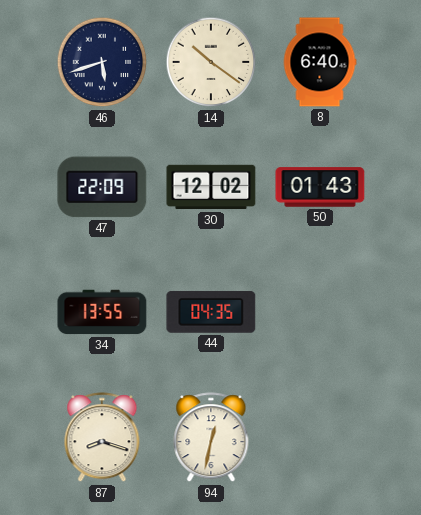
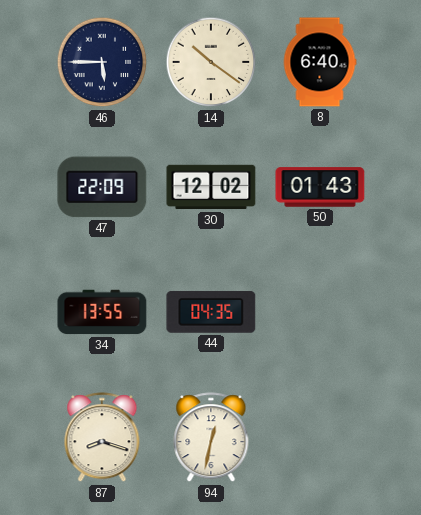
46: 5:42 -> 5:45
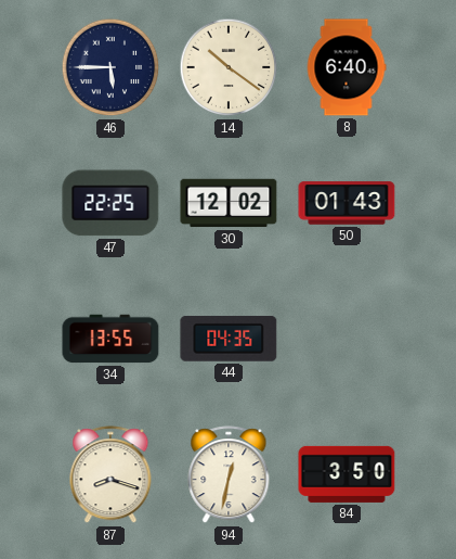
47: 22:09 -> 22:25
84: none -> 3:50
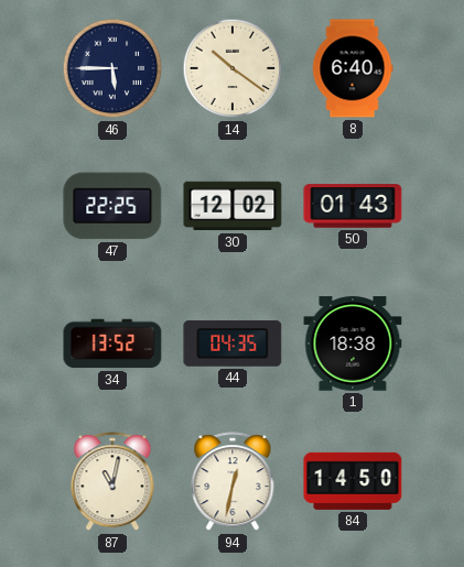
34: 13:55 -> 13:52
1: none -> 18:38
87: 8:18 -> 11:02
84: 3:50 -> 14:50
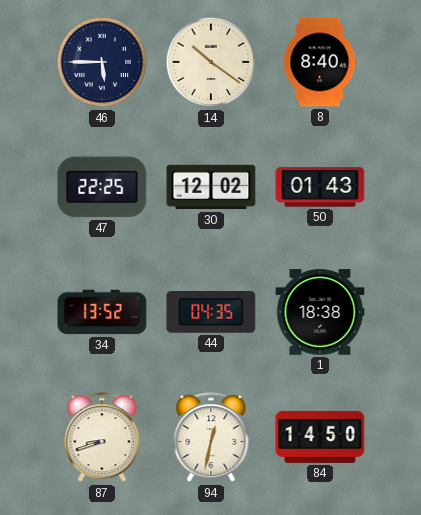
8: 6:40 -> 8:40
87: 11:02 -> 8:42
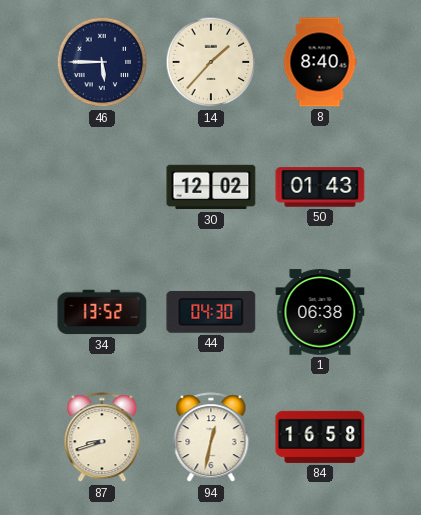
14: 10:21 -> 1:37
47: 22:25 -> none
44: 04:35 -> 04:30
1: 18:38 -> 06:38
84: 14:50 -> 16:58
